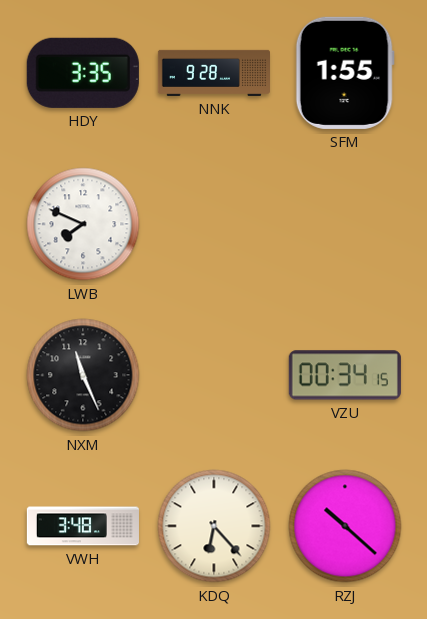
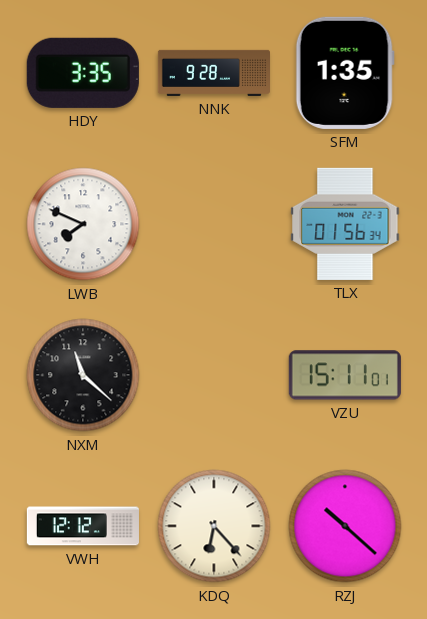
SFM: 1:55 -> 1:35
TLX: none -> 01:56
NXM: 11:26 -> 11:22
VZU: 00:34 -> 15:11
VWH: 3:48 -> 12:12
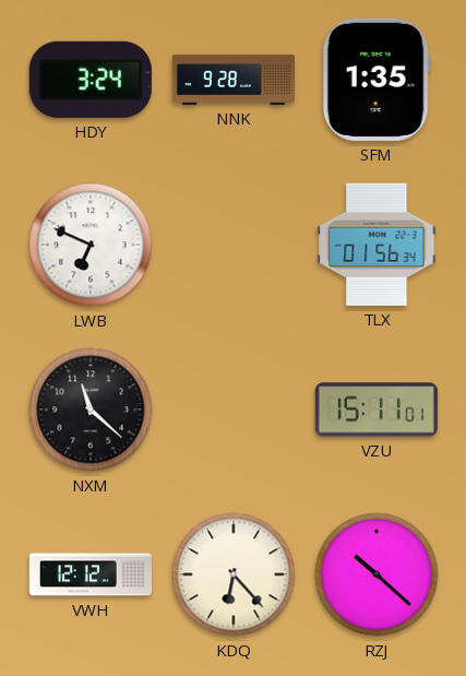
HDY: 3:35 -> 3:24
LWB: 7:49 -> 6:49
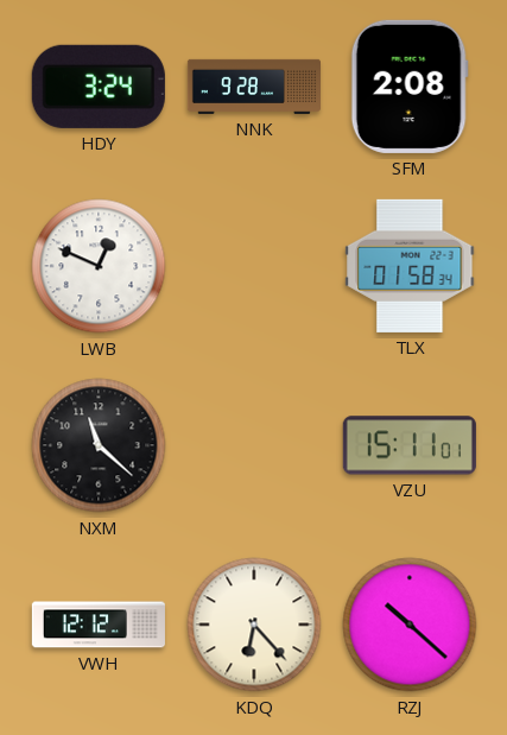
SFM: 1:35 -> 2:08
LWB: 6:49 -> 12:49
TLX: 01:56 -> 01:58
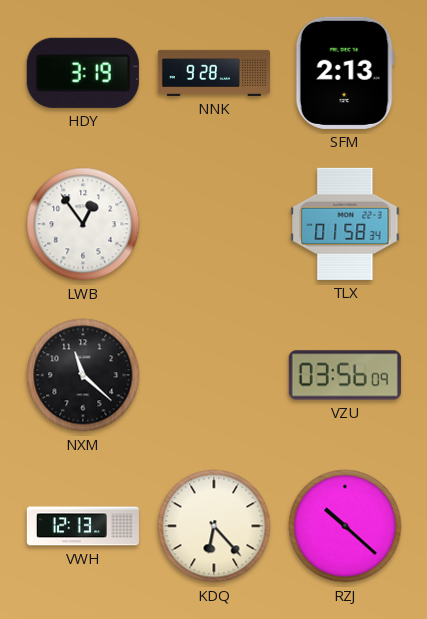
HDY: 3:24 -> 3:19
SFM: 2:08 -> 2:13
LWB: 12:49 -> 12:54
VZU: 15:11 -> 03:56
VWH: 12:12 -> 12:13
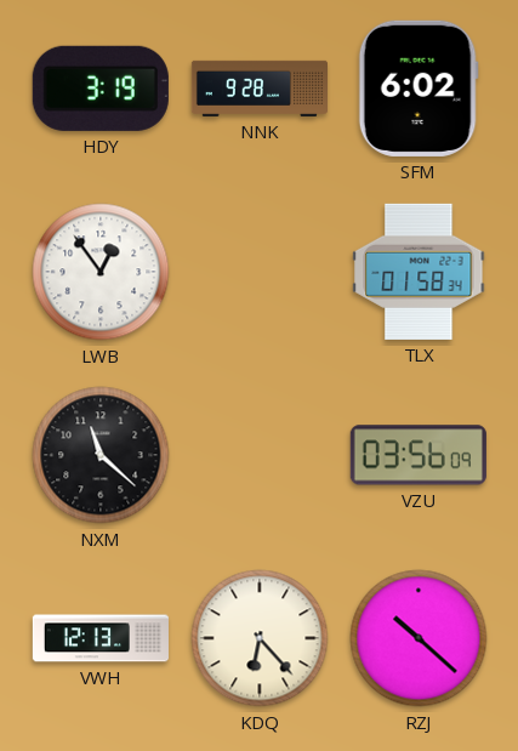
SFM: 2:13 -> 6:02
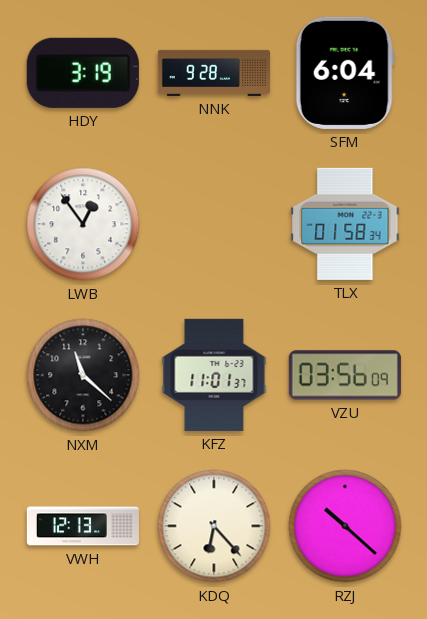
SFM: 6:02 -> 6:04
KFZ: none -> 11:01
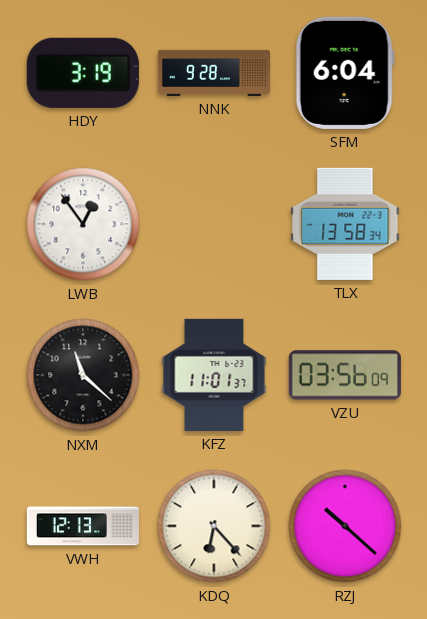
TLX: 01:58 -> 13:58
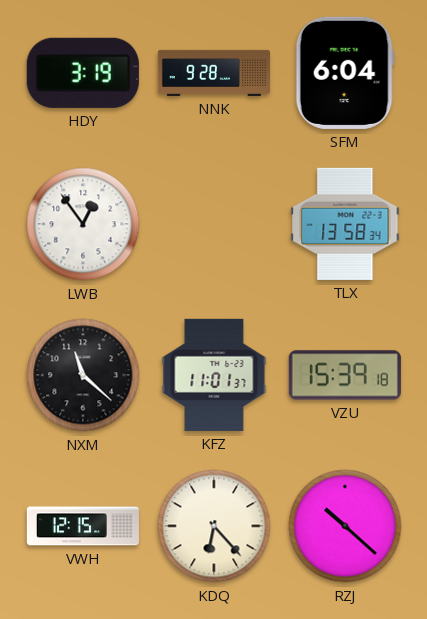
VZU: 03:56 -> 15:39
VWH: 12:13 -> 12:15
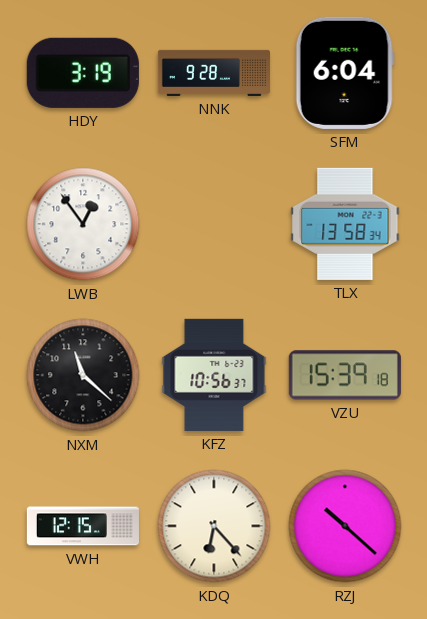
KFZ: 11:01 -> 10:56
